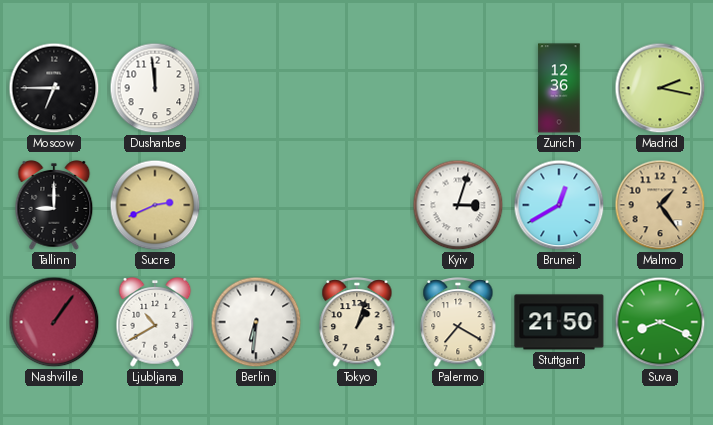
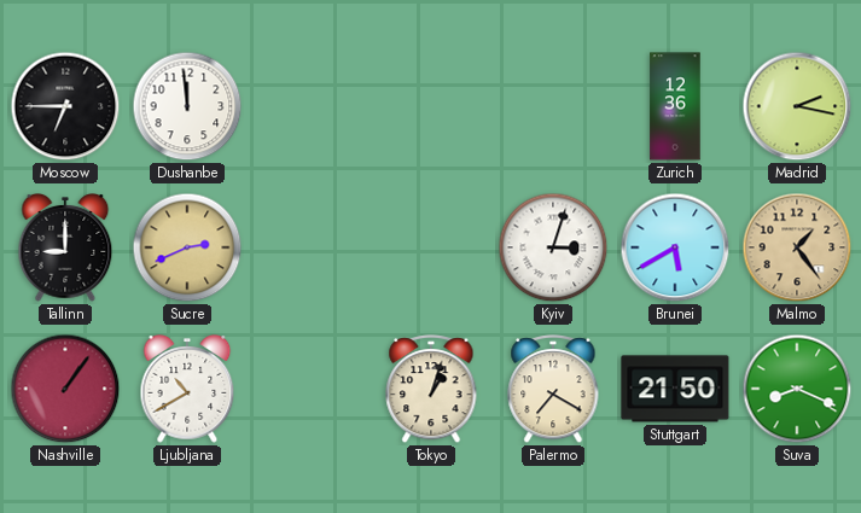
Brunei: 12:40 -> 5:40
Berlin: 6:31 -> none
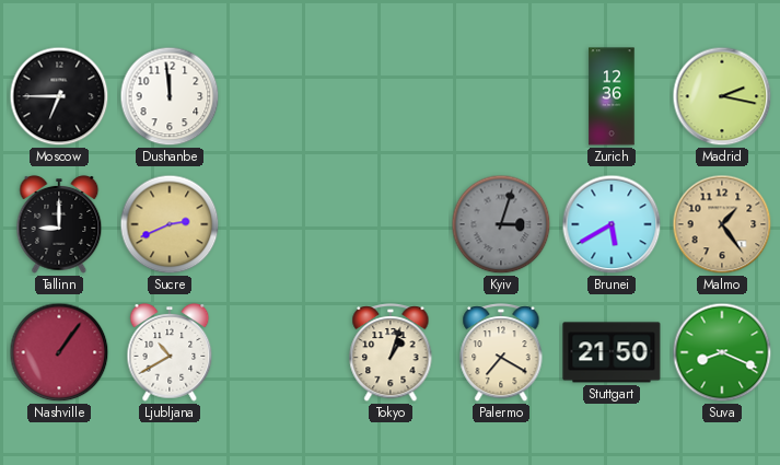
Kyiv dial: white -> grey
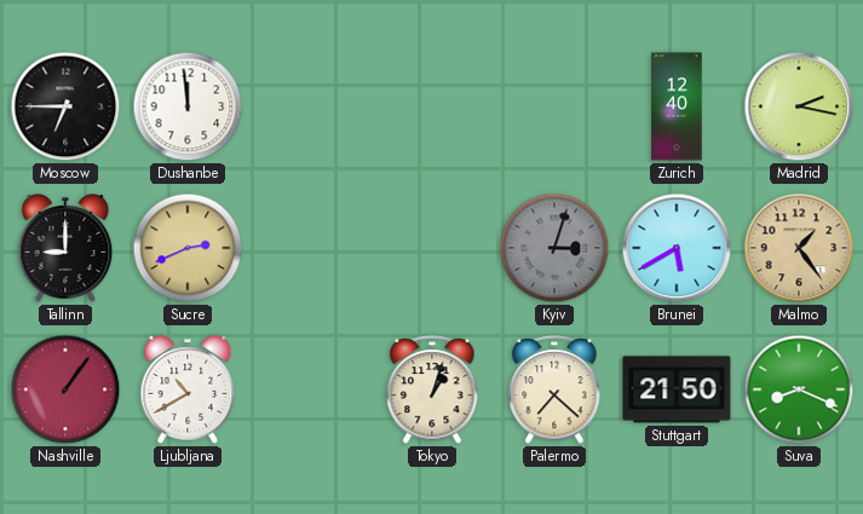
Zurich: 12:36 -> 12:40
Palermo: 7:20 -> 7:22
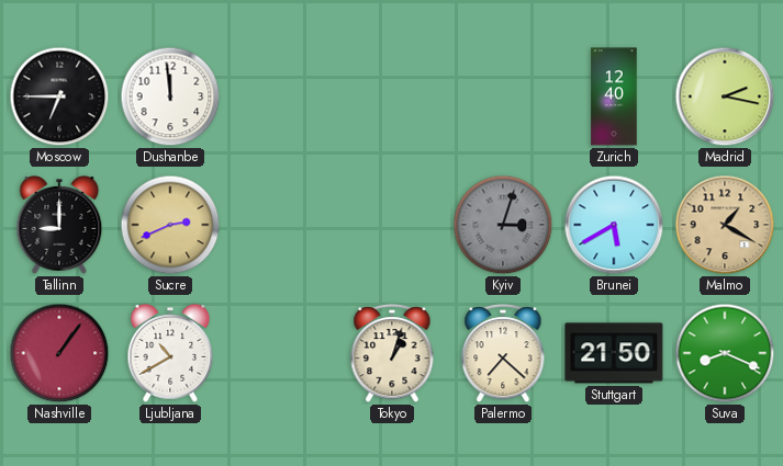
Malmo: 1:24 -> 1:20
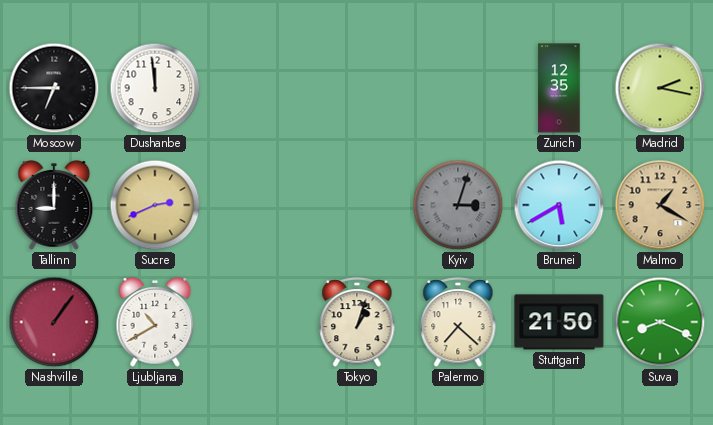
Zurich: 12:40 -> 12:35
